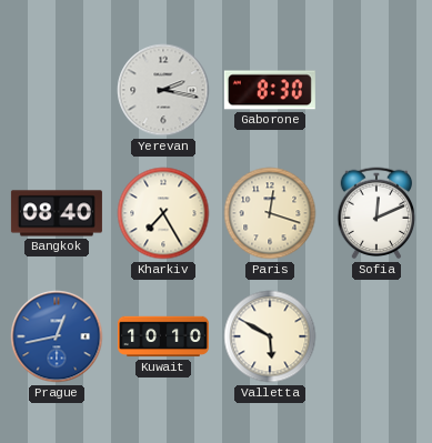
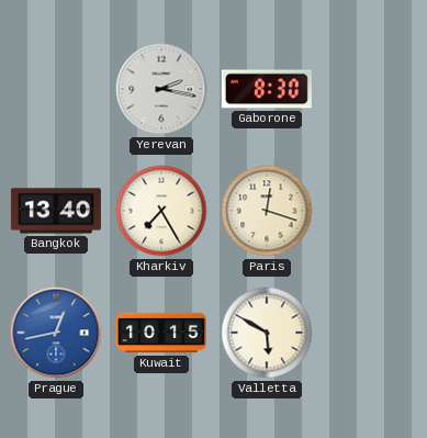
Bangkok: 08:40 -> 13:40
Sofia: 12:11 -> none
Kuwait: 10:10 -> 10:15
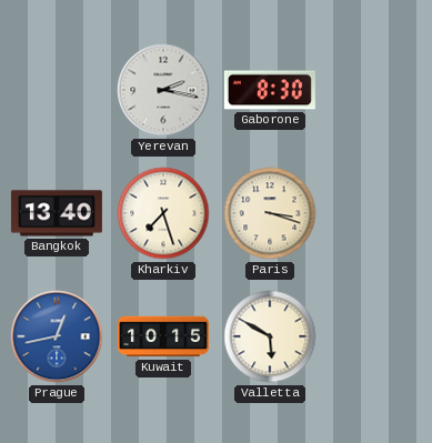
Kharkiv: 7:25 -> 7:27
Paris: 12:18 -> 3:18
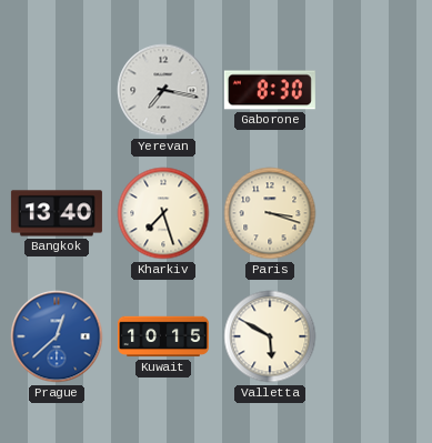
Yerevan: 2:17 -> 7:17
Prague: 12:43 -> 12:38
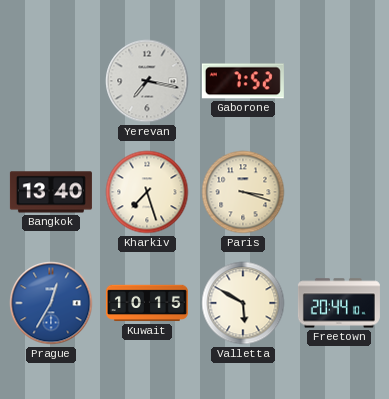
Gaborone: 8:30 -> 7:52
Prague: 12:38 -> 12:35
Freetown: none -> 20:44
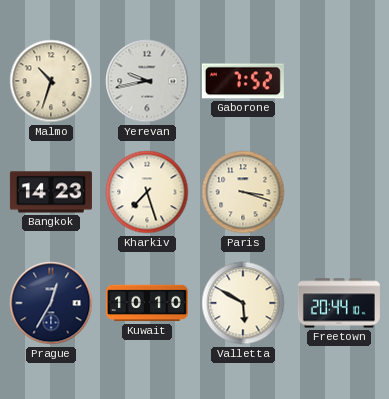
Malmo: none -> 10:33
Yerevan: 7:17 -> 9:43
Bangkok: 13:40 -> 14:23
Prague dial: blue -> navy
Kuwait: 10:15 -> 10:10
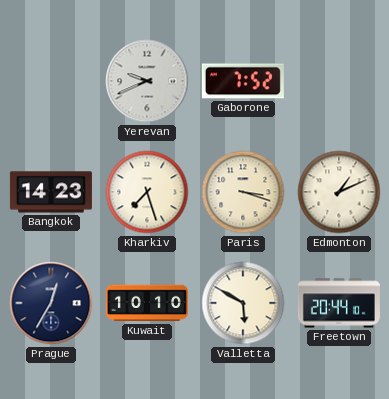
Malmo: 10:33 -> none
Yerevan: 9:43 -> 9:41
Edmonton: none -> 1:11
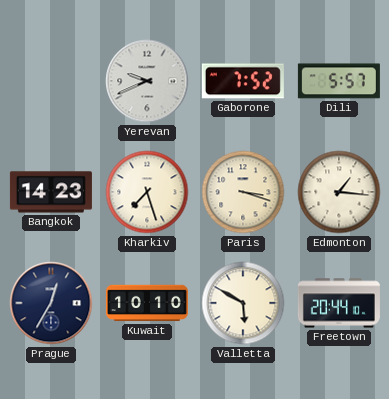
Dili: none -> 5:57
Edmonton: 1:11 -> 1:16
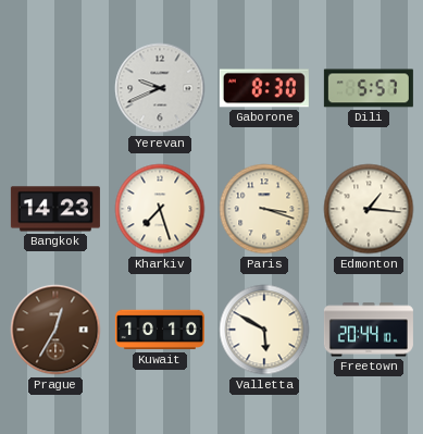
Gaborone: 7:52 -> 8:30
Prague dial: navy -> brown
